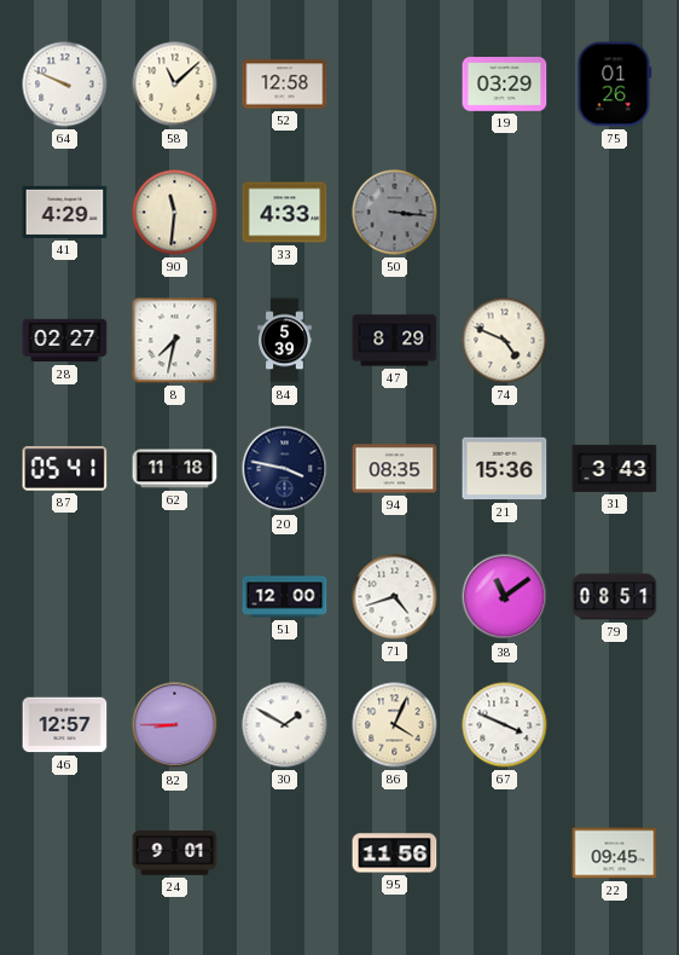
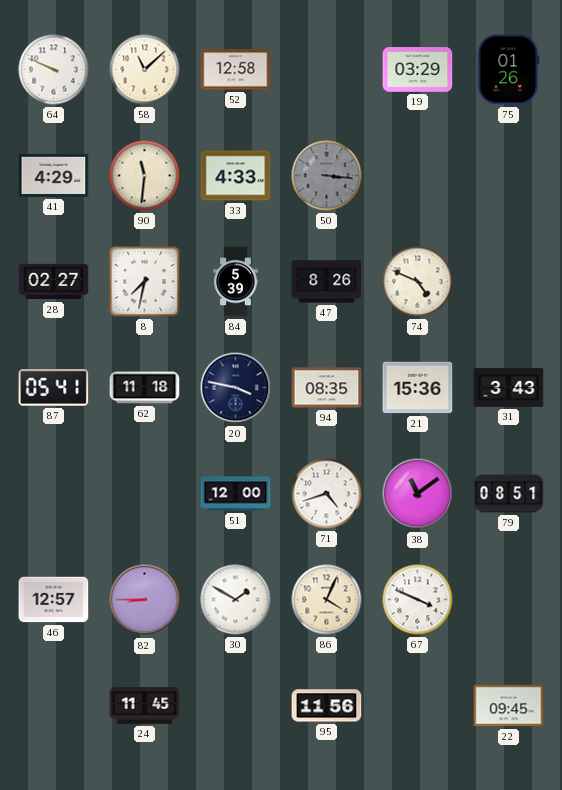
47: 8:29 -> 8:26
24: 9:01 -> 11:45
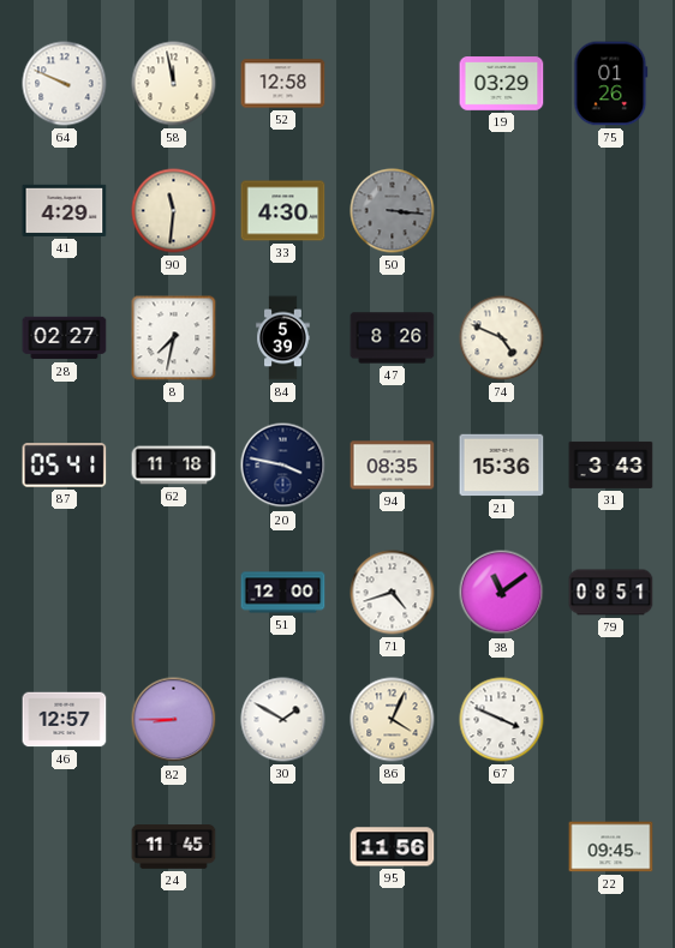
58: 11:08 -> 11:58
33: 4:33 -> 4:30
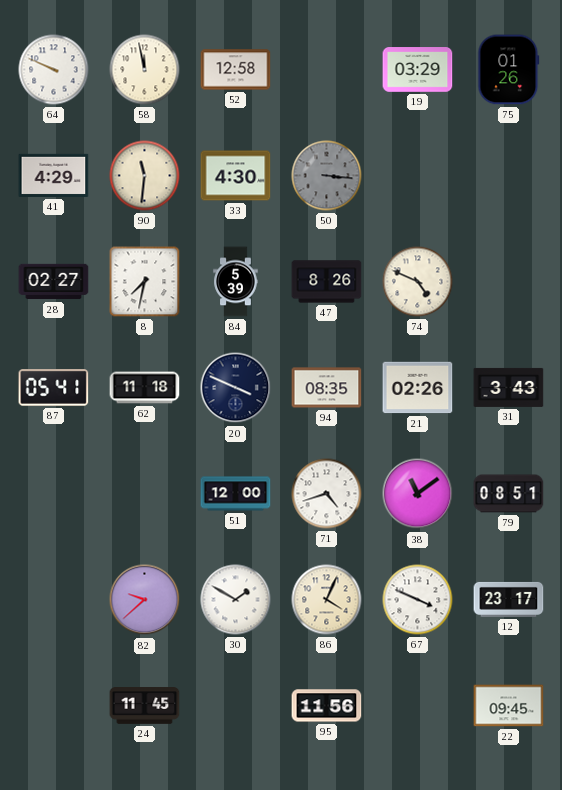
20: 3:47 -> 3:49
21: 15:36 -> 02:26
46: 12:57 -> none
82: 8:45 -> 9:38
12: none -> 23:17
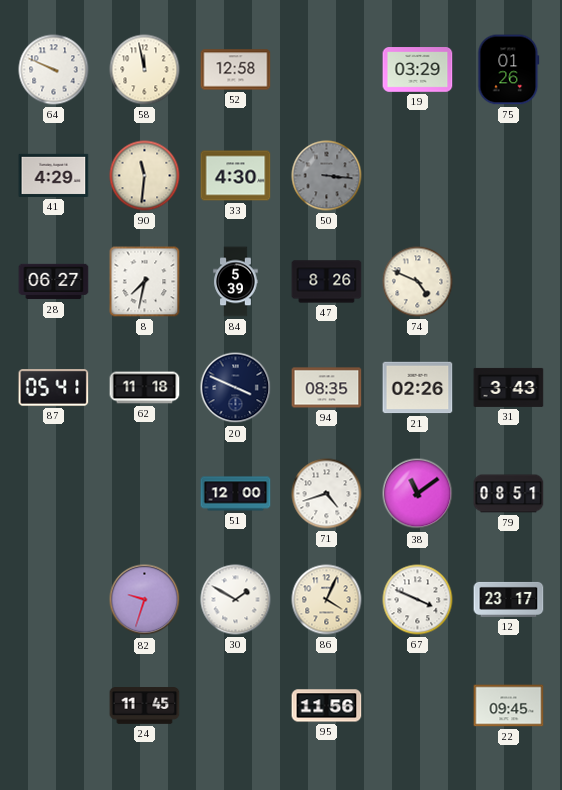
28: 02:27 -> 06:27
82: 9:38 -> 9:33
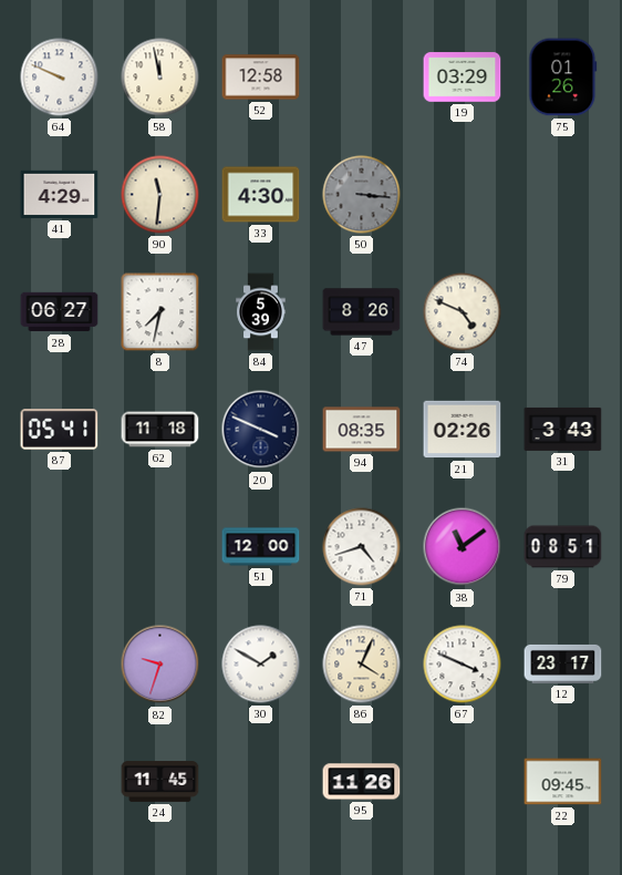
95: 11:56 -> 11:26
